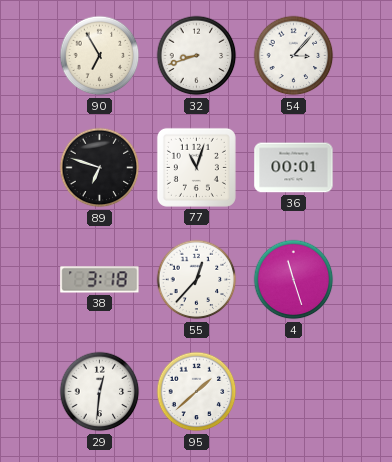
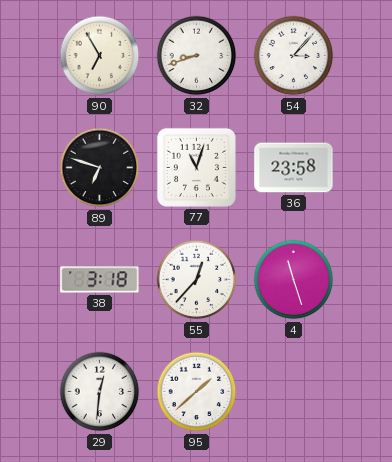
36: 00:01 -> 23:58
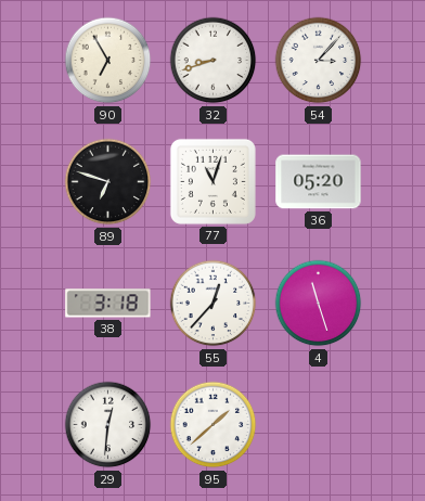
36: 23:58 -> 05:20
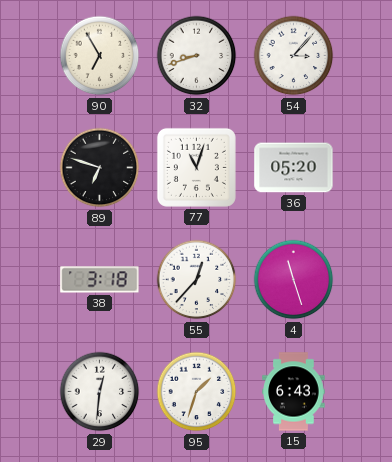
95: 1:38 -> 1:33
15: none -> 6:43
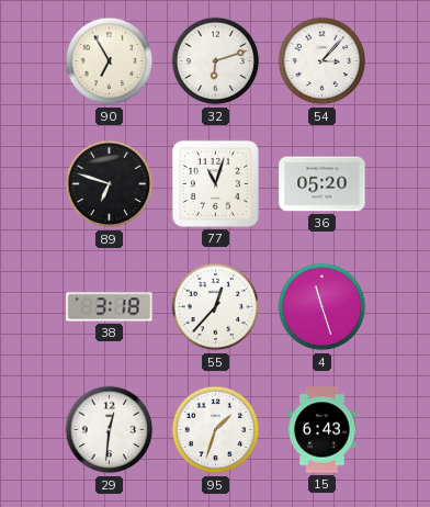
32: 8:42 -> 6:12
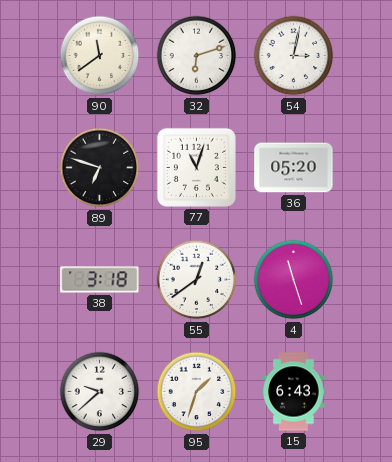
90: 6:55 -> 11:39
54: 3:07 -> 3:02
55: 12:37 -> 12:39
29: 12:31 -> 9:38
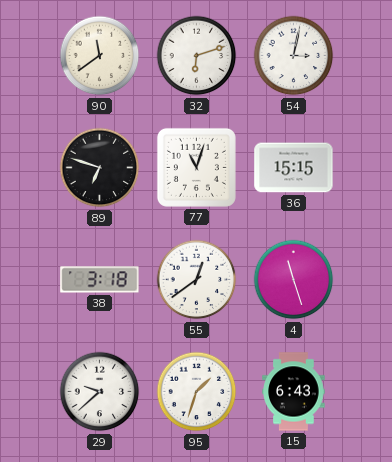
36: 05:20 -> 15:15
